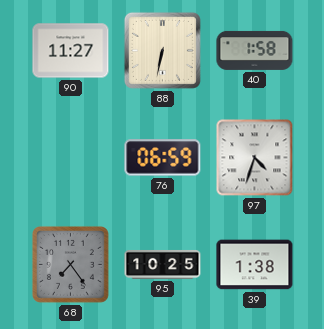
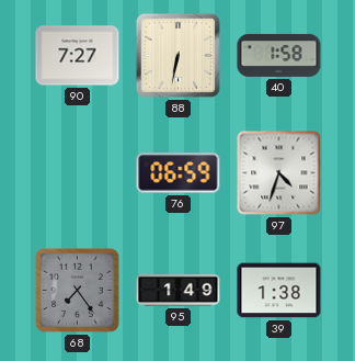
90: 11:27 -> 7:27
95: 10:25 -> 1:49
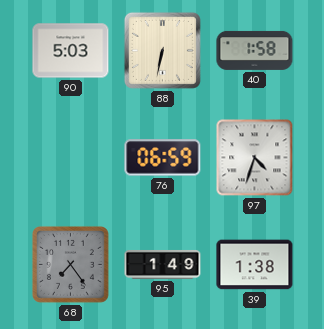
90: 7:27 -> 5:03
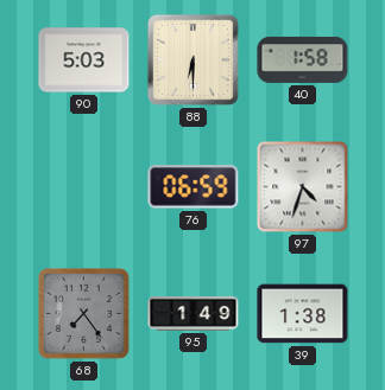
88: 6:32 -> 6:30
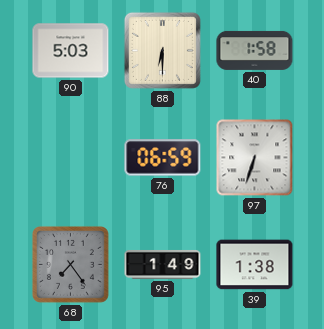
97: 4:33 -> 6:33
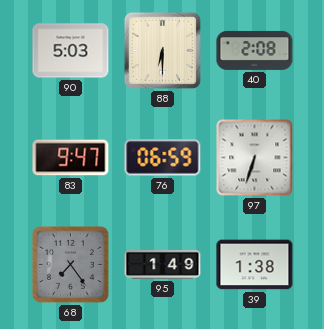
40: 1:58 -> 2:08
83: none -> 9:47
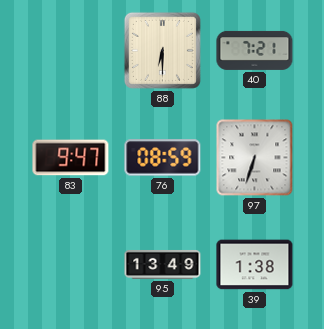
90: 5:03 -> none
40: 2:08 -> 7:21
76: 06:59 -> 08:59
68: 7:24 -> none
95: 1:49 -> 13:49
